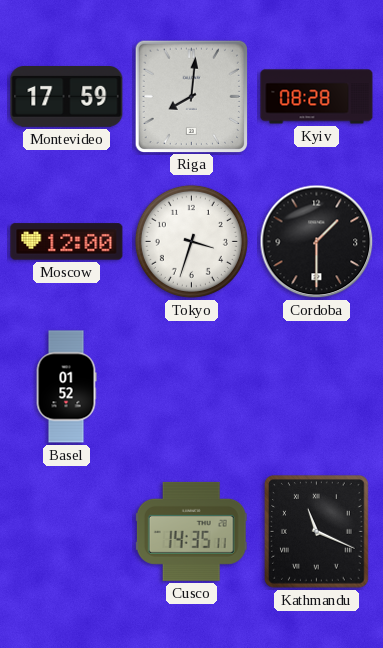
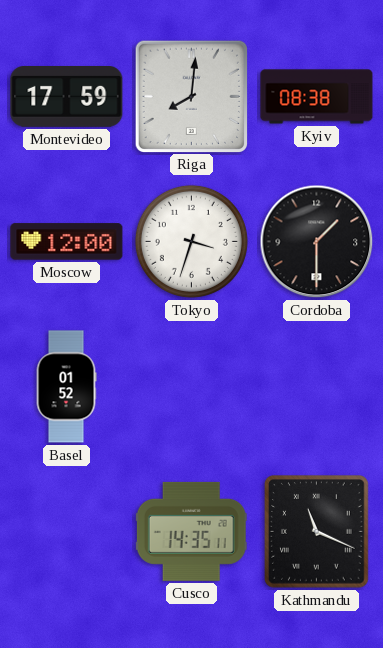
Kyiv: 08:28 -> 08:38
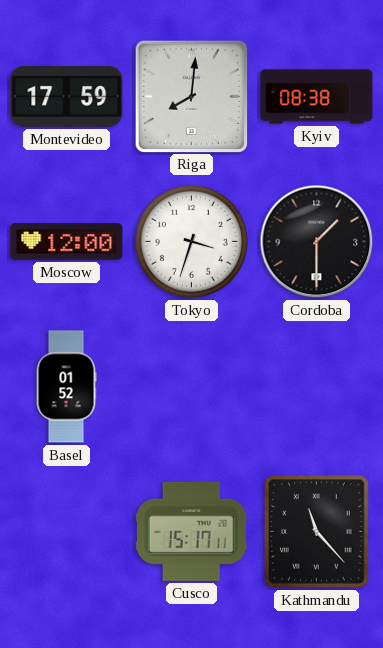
Cusco: 14:35 -> 15:17
Kathmandu: 11:19 -> 11:23
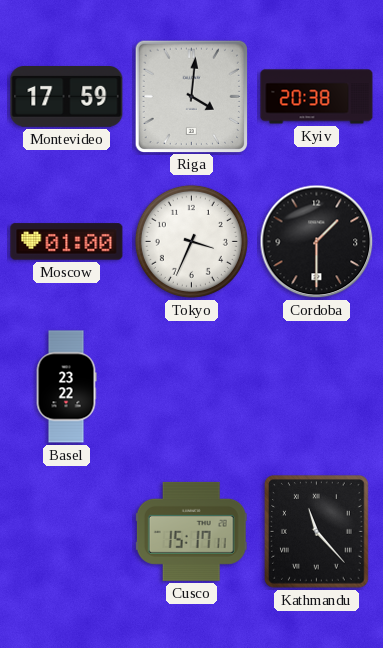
Riga: 8:01 -> 4:01
Kyiv: 08:38 -> 20:38
Moscow: 12:00 -> 01:00
Tokyo: 3:33 -> 3:34
Basel: 01:52 -> 23:22
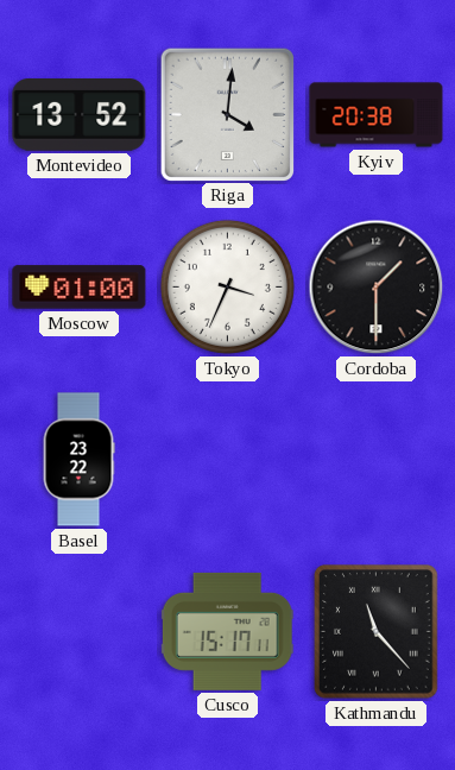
Montevideo: 17:59 -> 13:52
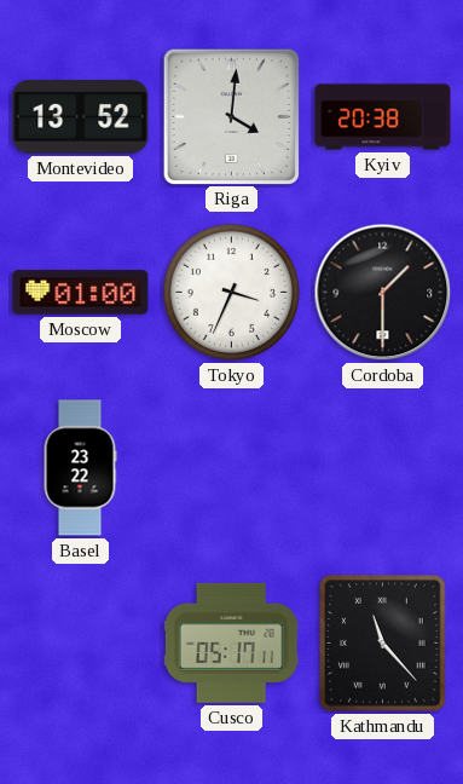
Cusco: 15:17 -> 05:17
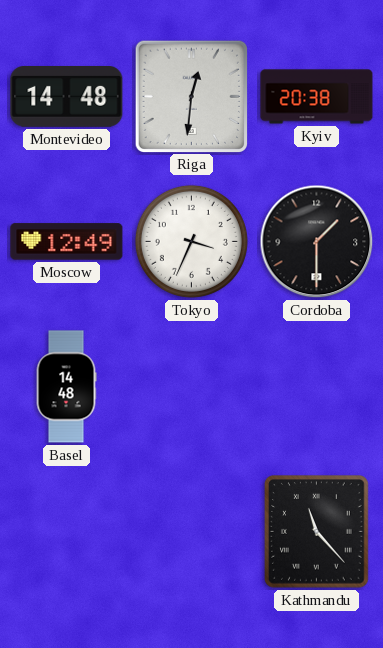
Montevideo: 13:52 -> 14:48
Riga: 4:01 -> 12:31
Moscow: 01:00 -> 12:49
Basel: 23:22 -> 14:48
Cusco: 05:17 -> none
